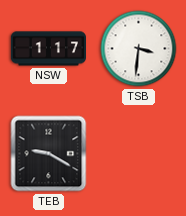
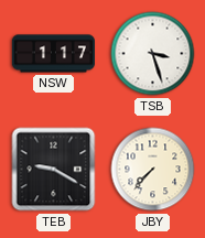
TSB: 3:31 -> 3:27
JBY: none -> 7:37
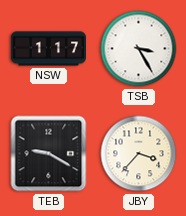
TSB: 3:27 -> 3:25
JBY: 7:37 -> 3:37
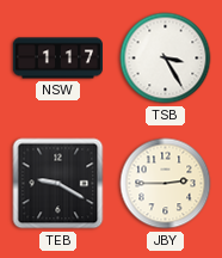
JBY: 3:37 -> 2:45
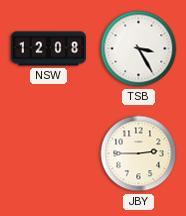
NSW: 1:17 -> 12:08
TEB: 9:20 -> none
